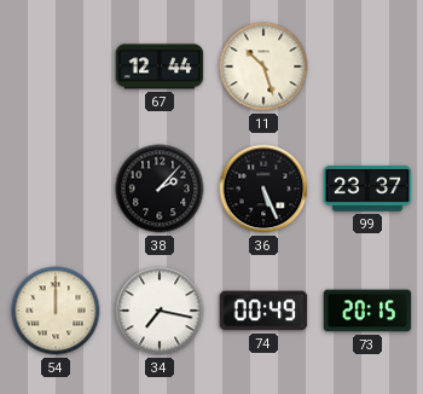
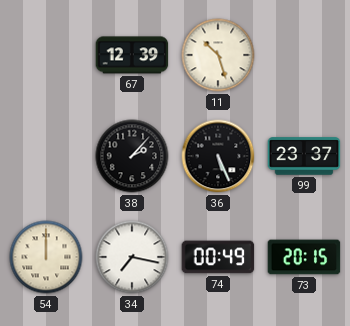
67: 12:44 -> 12:39
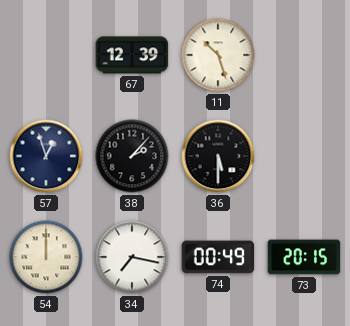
57: none -> 12:57
36: 5:26 -> 5:30
99: 23:37 -> none
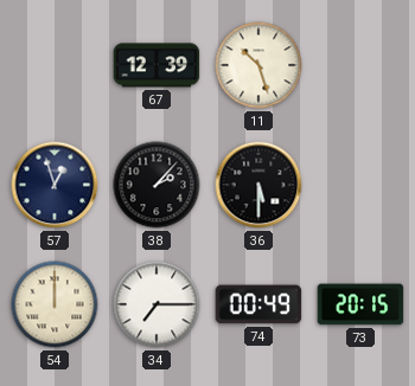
34: 7:17 -> 7:15
